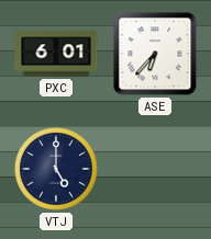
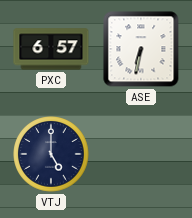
PXC: 6:01 -> 6:57
ASE: 6:37 -> 6:32
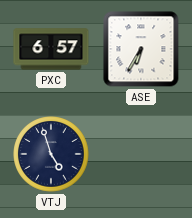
ASE: 6:32 -> 6:35
VTJ: 5:00 -> 4:57
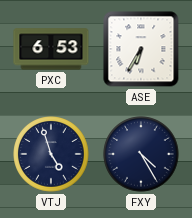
PXC: 6:57 -> 6:53
FXY: none -> 4:25
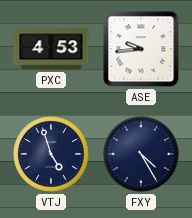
PXC: 6:53 -> 4:53
ASE: 6:35 -> 9:44
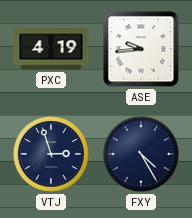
PXC: 4:53 -> 4:19
VTJ: 4:57 -> 2:57
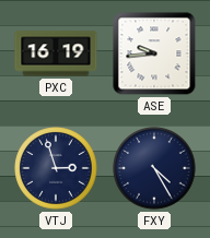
PXC: 4:19 -> 16:19
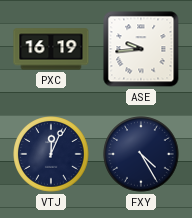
VTJ: 2:57 -> 12:04
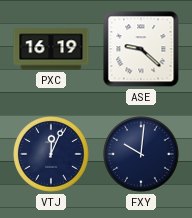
ASE: 9:44 -> 9:22
FXY: 4:25 -> 10:01
